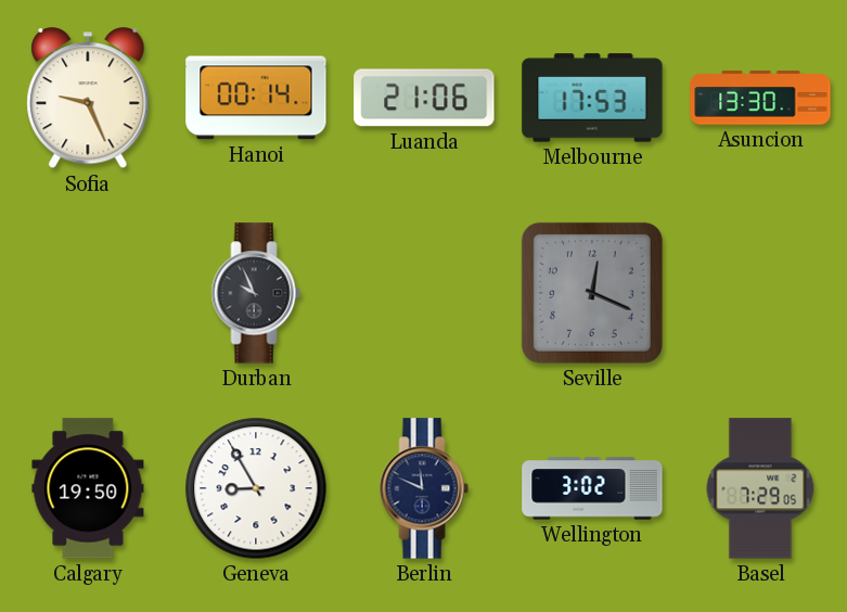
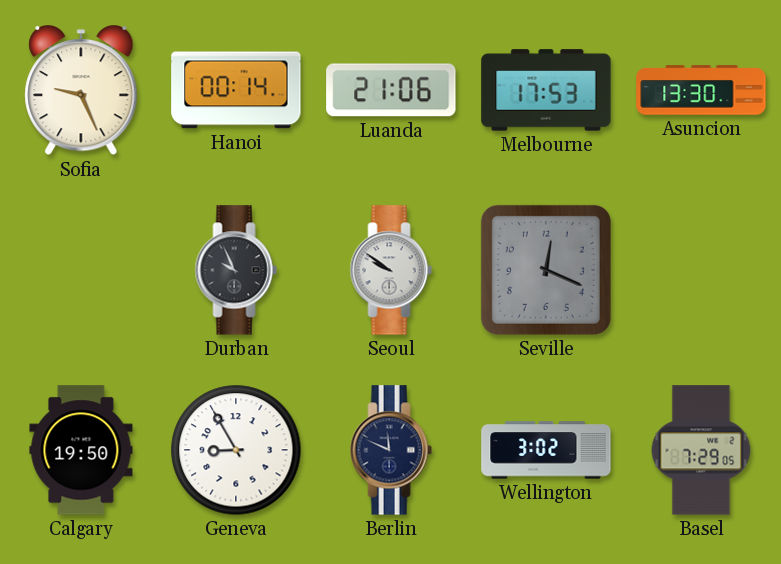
Seoul: none -> 9:51
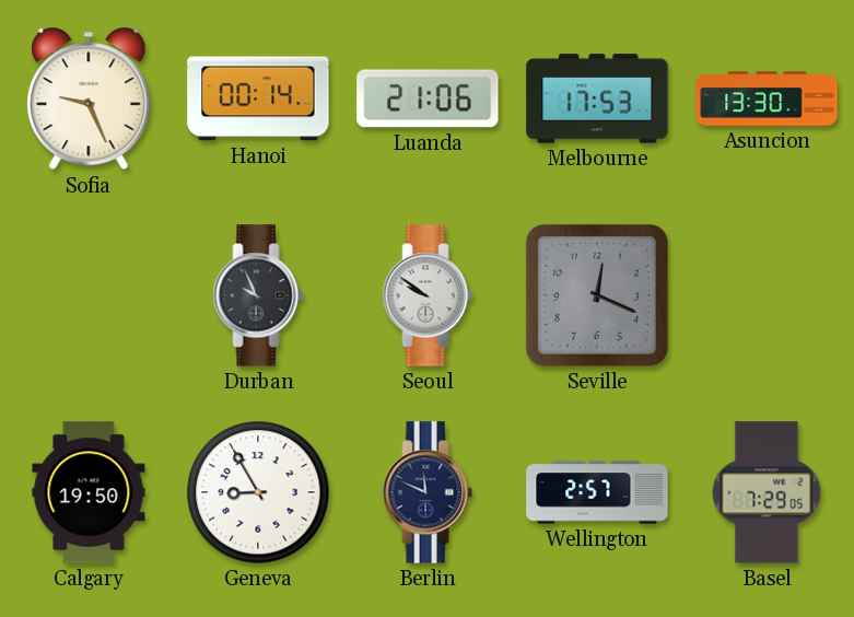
Wellington: 3:02 -> 2:57
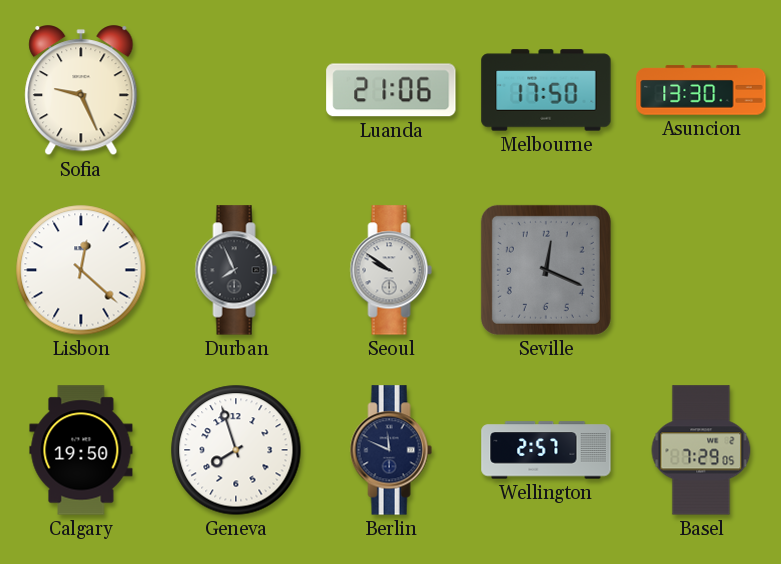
Hanoi: 00:14 -> none
Melbourne: 17:53 -> 17:50
Lisbon: none -> 12:22
Durban: 9:56 -> 7:56
Geneva: 8:55 -> 7:57
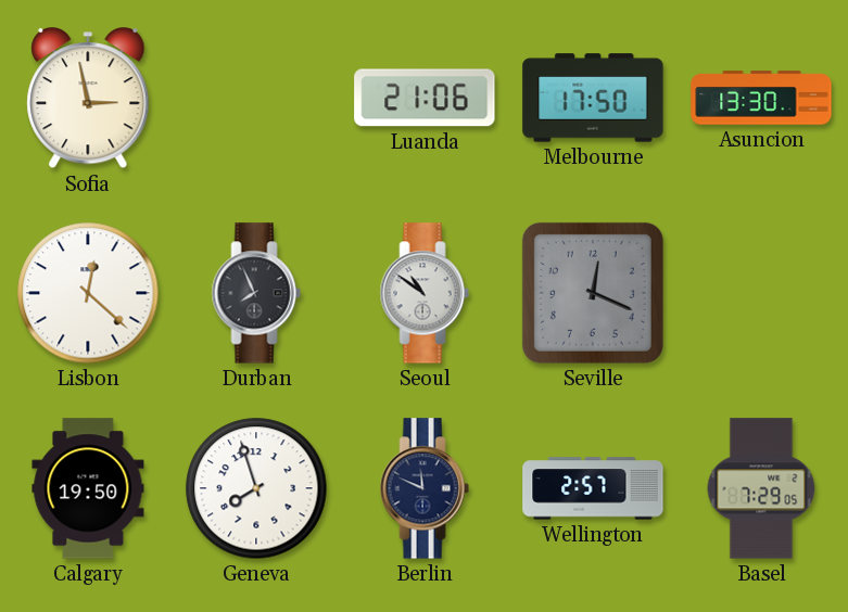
Sofia: 9:26 -> 2:58
Seoul: 9:51 -> 10:51
